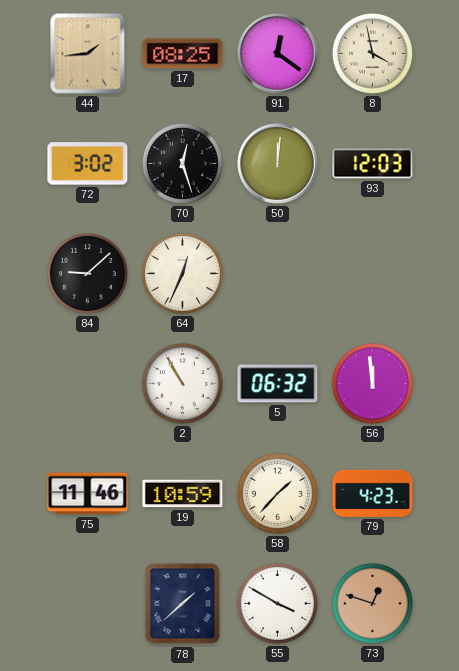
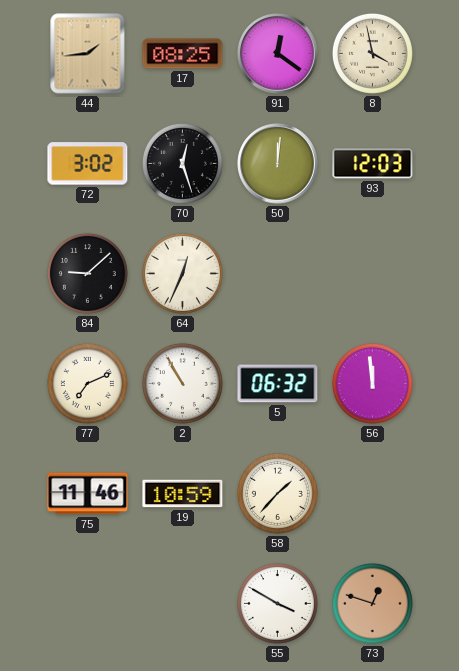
77: none -> 7:11
79: 4:23 -> none
78: 1:38 -> none
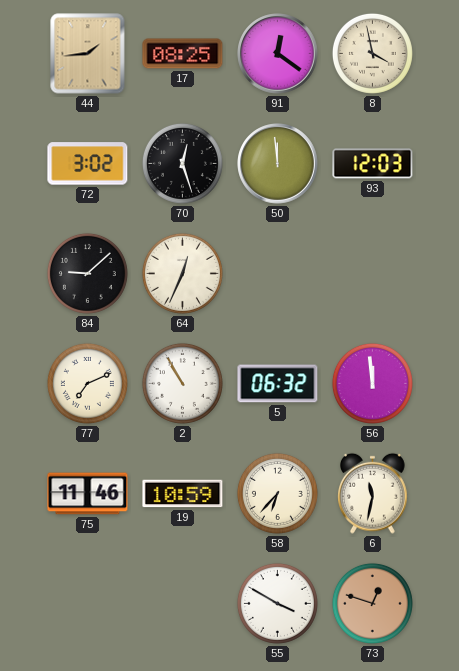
50: 12:01 -> 11:59
58: 1:37 -> 6:37
6: none -> 11:32
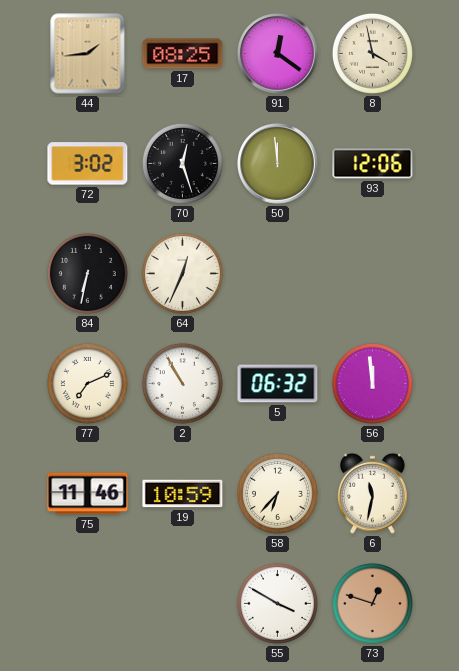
93: 12:03 -> 12:06
84: 9:08 -> 6:32
